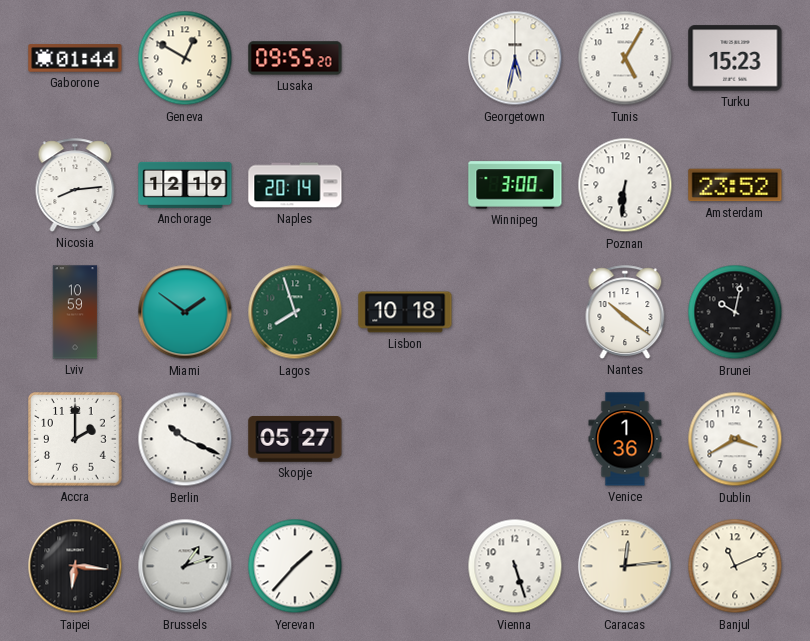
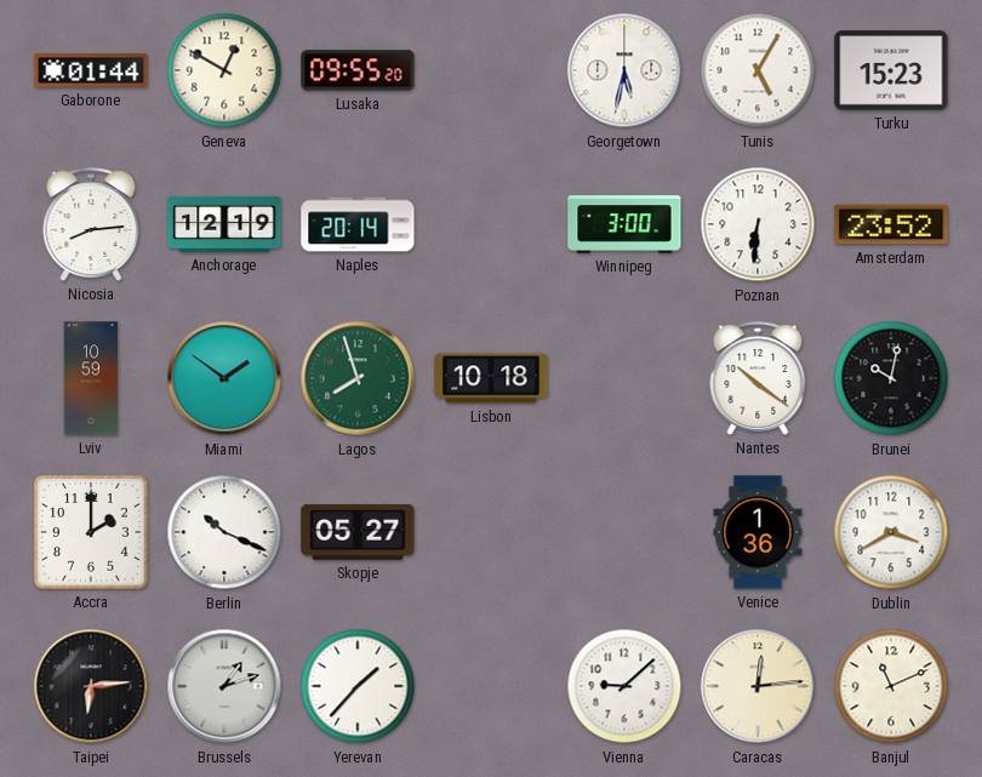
Taipei: 6:16 -> 6:14
Vienna: 5:27 -> 9:08
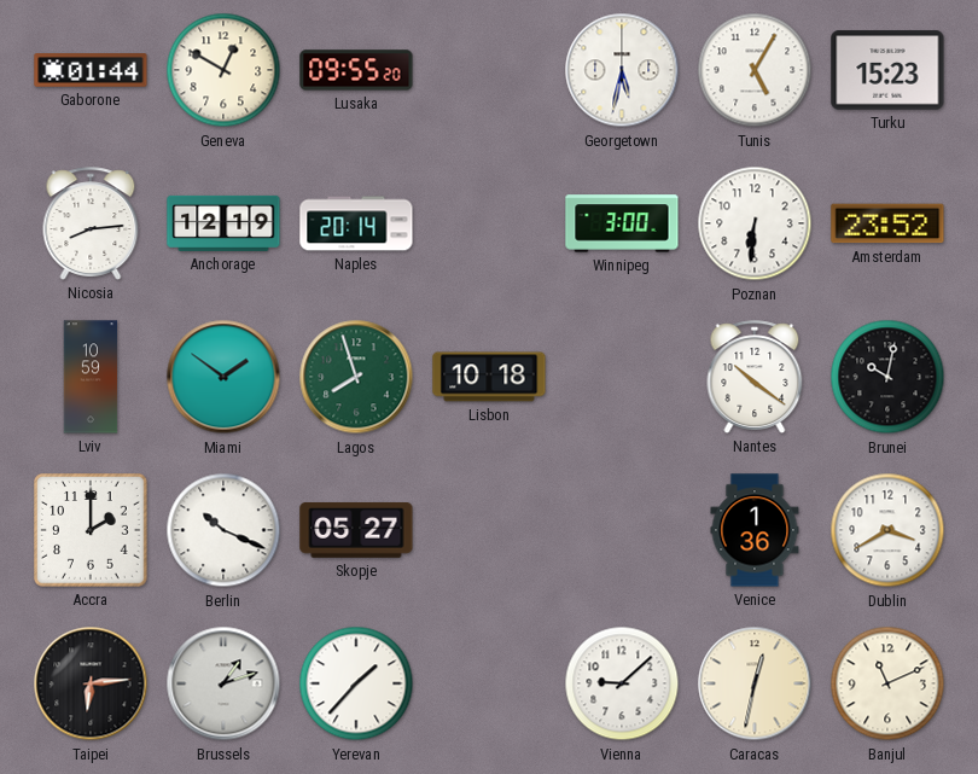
Caracas: 12:14 -> 12:32
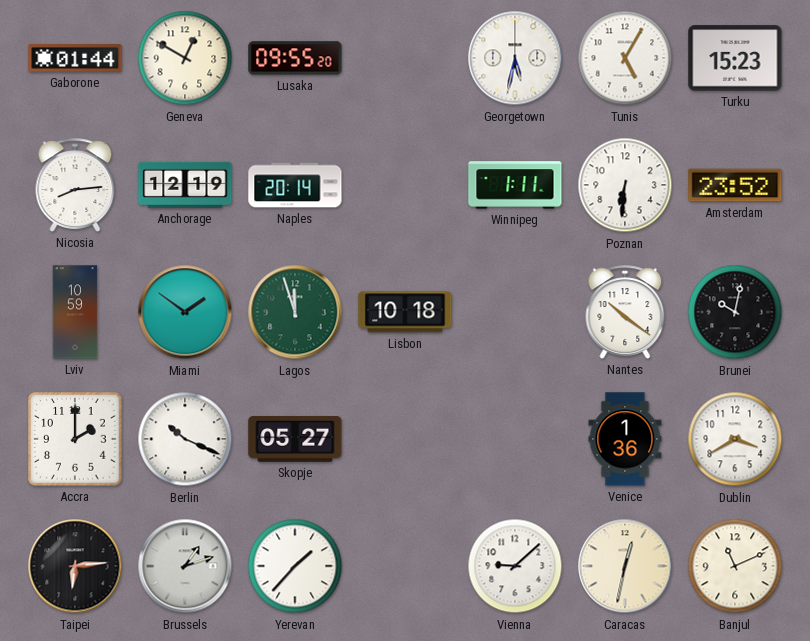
Winnipeg: 3:00 -> 1:11
Lagos: 7:57 -> 11:57
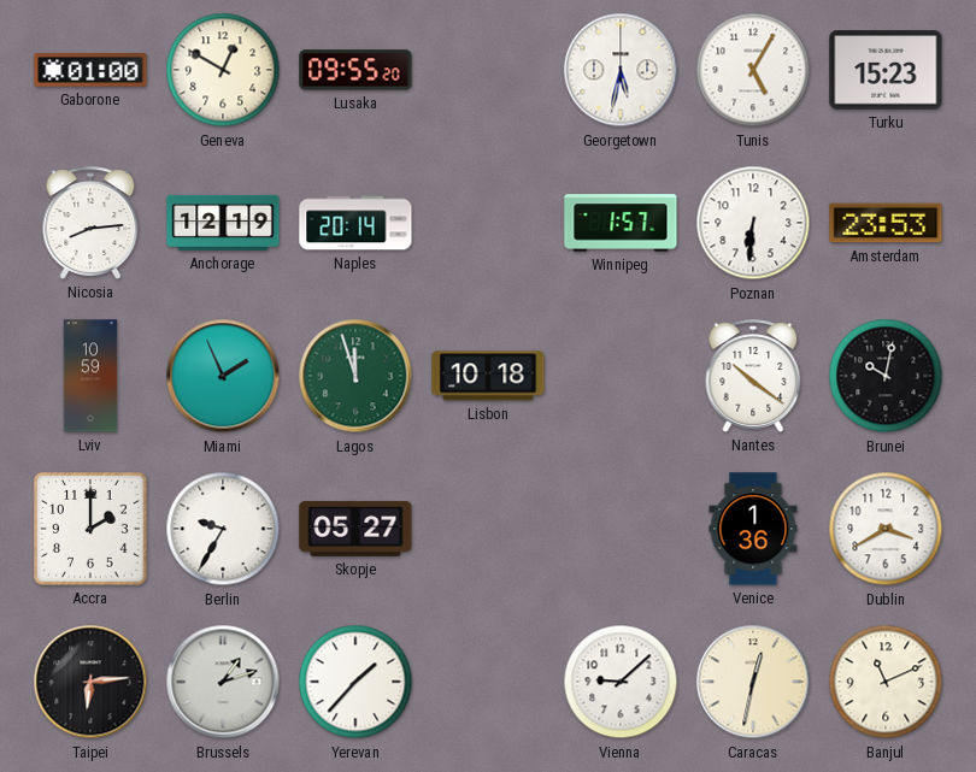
Gaborone: 01:44 -> 01:00
Winnipeg: 1:11 -> 1:57
Amsterdam: 23:52 -> 23:53
Miami: 1:51 -> 1:56
Berlin: 10:19 -> 9:35
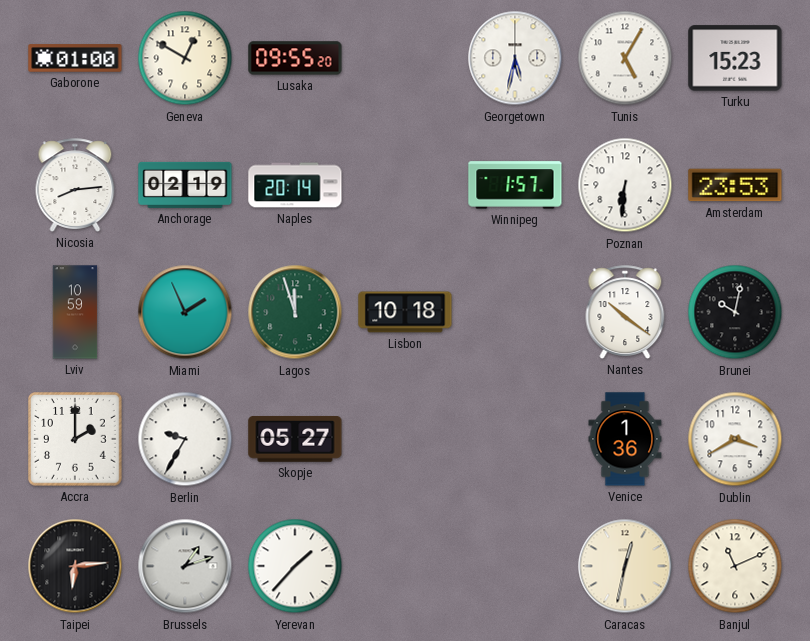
Anchorage: 12:19 -> 02:19
Vienna: 9:08 -> none
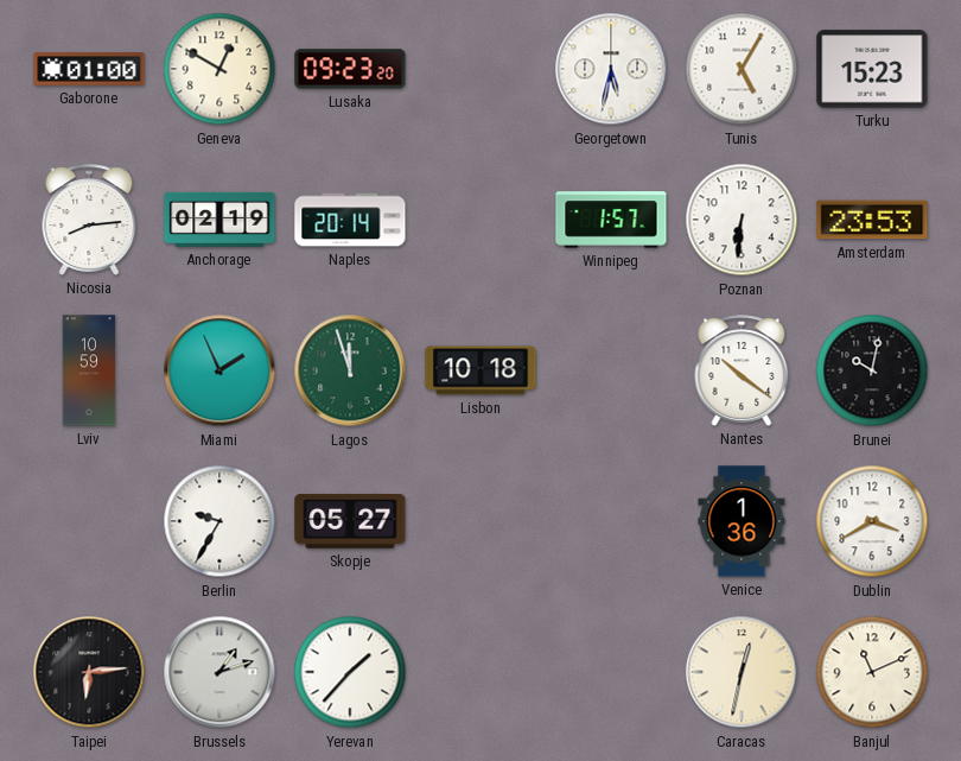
Lusaka: 09:55 -> 09:23
Accra: 2:00 -> none
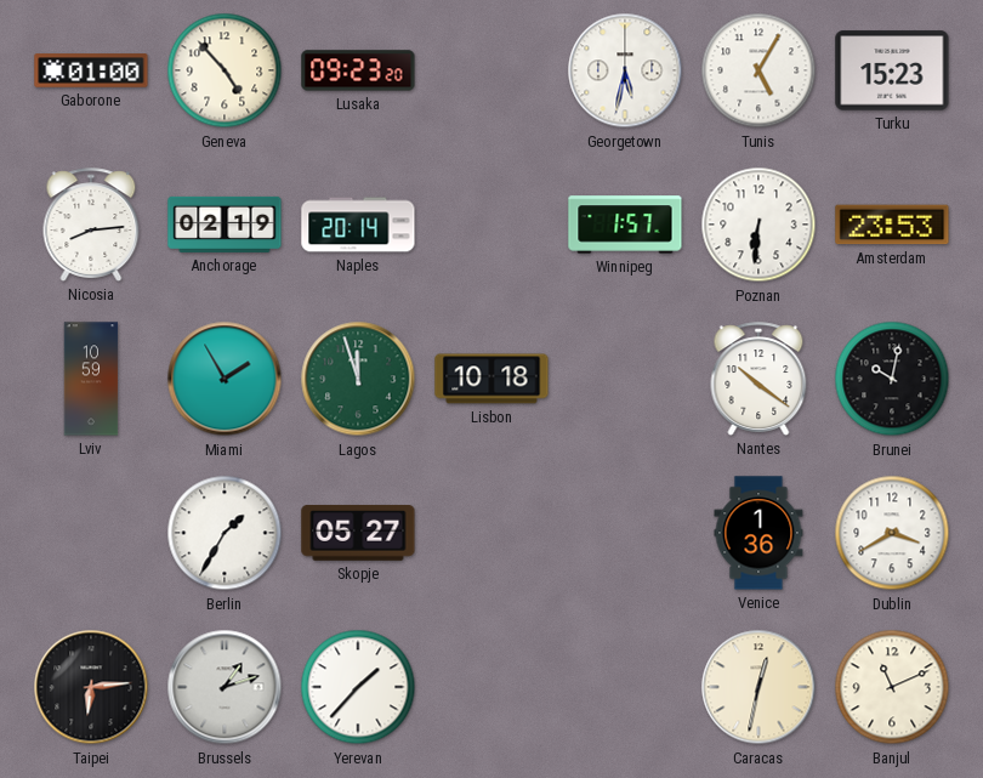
Geneva: 12:50 -> 4:53
Miami: 1:56 -> 1:55
Berlin: 9:35 -> 1:35
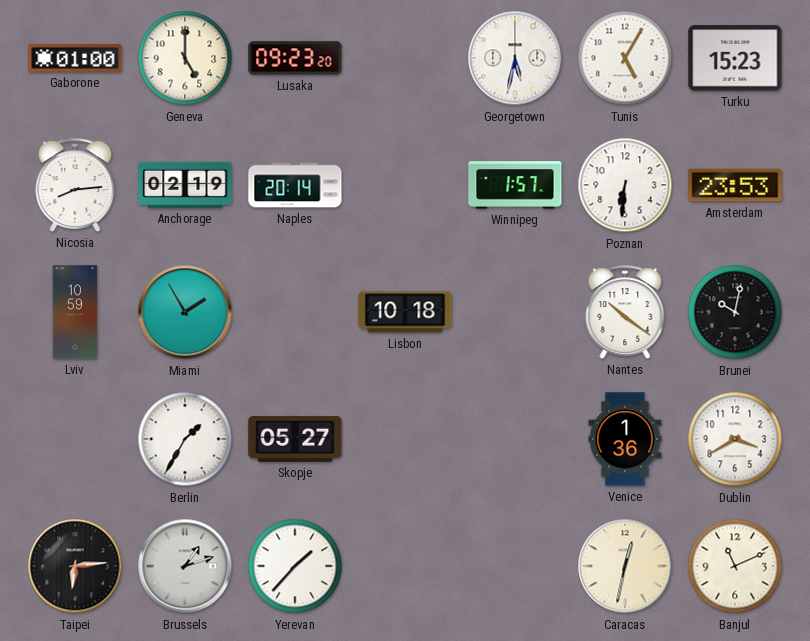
Geneva: 4:53 -> 5:00
Lagos: 11:57 -> none
